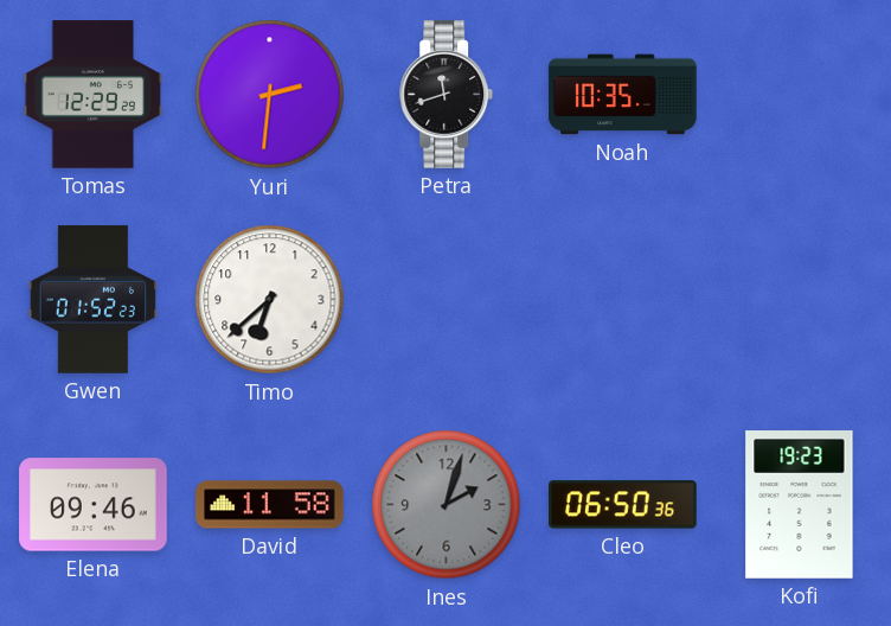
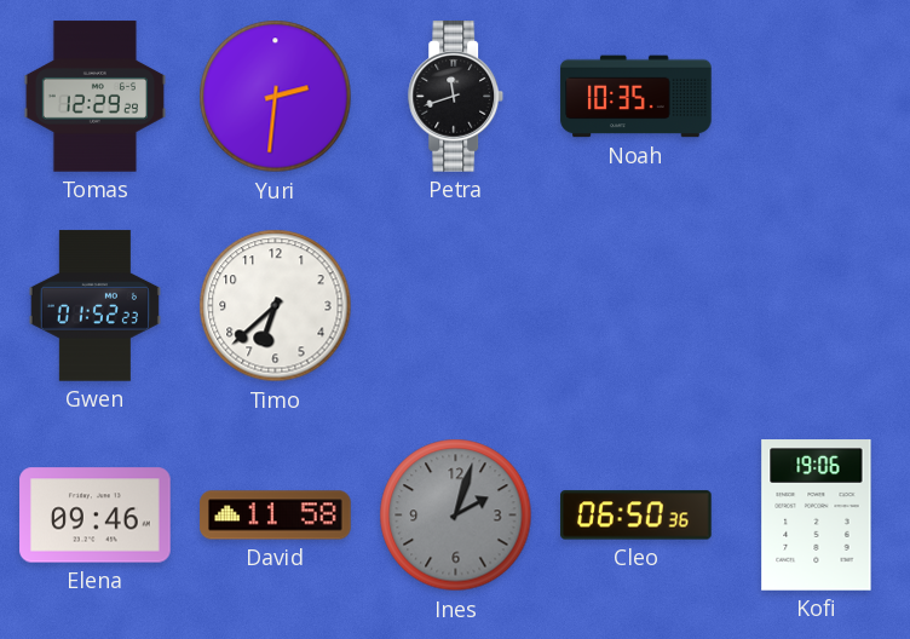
Kofi: 19:23 -> 19:06
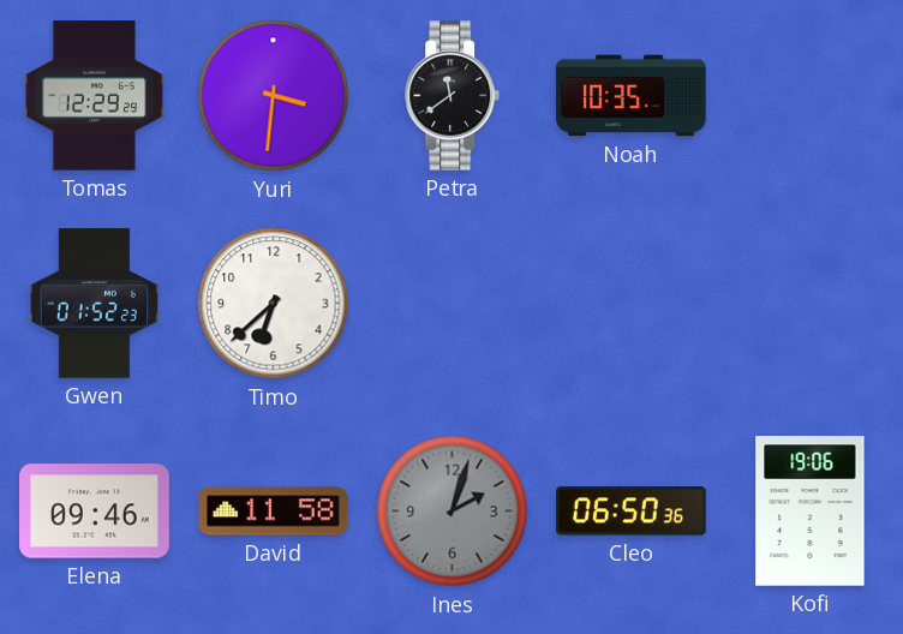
Yuri: 2:31 -> 3:31
Petra: 11:42 -> 11:39
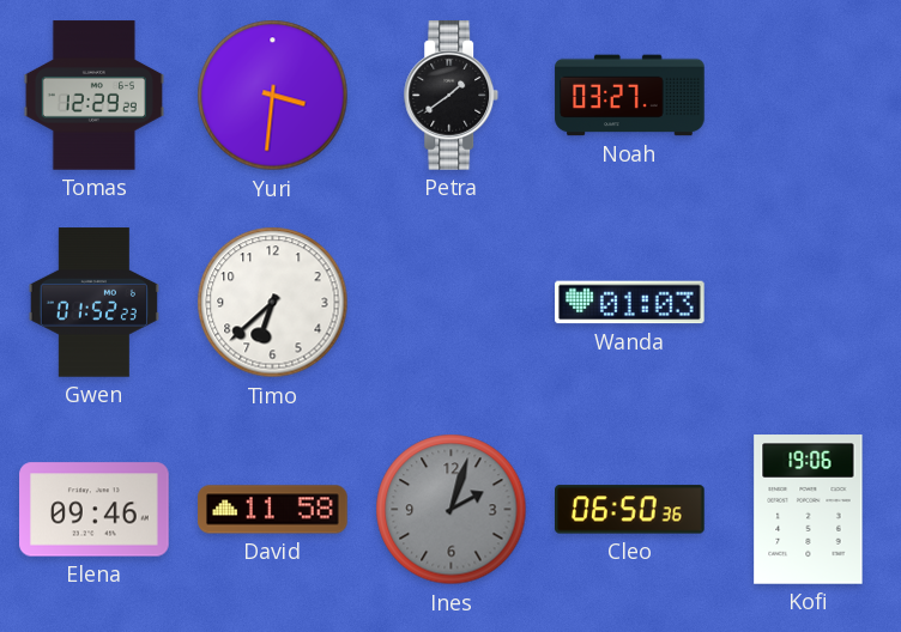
Petra: 11:39 -> 1:39
Noah: 10:35 -> 03:27
Wanda: none -> 01:03
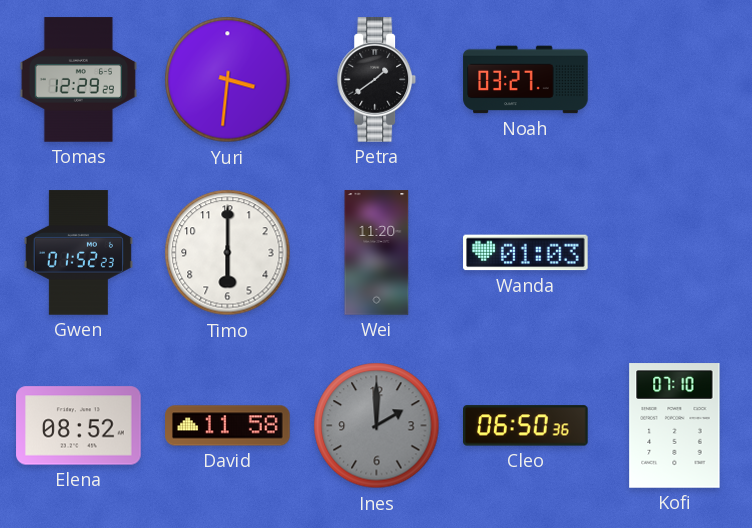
Timo: 6:38 -> 6:00
Wei: none -> 11:20
Elena: 09:46 -> 08:52
Ines: 2:03 -> 2:00
Kofi: 19:06 -> 07:10
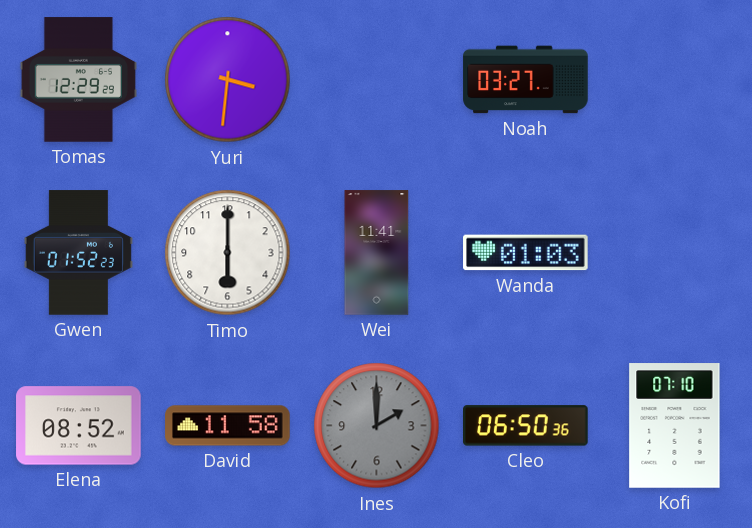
Petra: 1:39 -> none
Wei: 11:20 -> 11:41
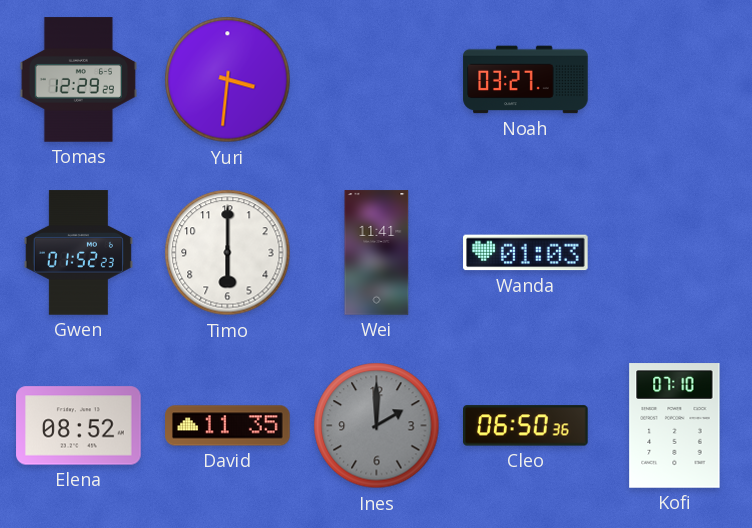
David: 11:58 -> 11:35
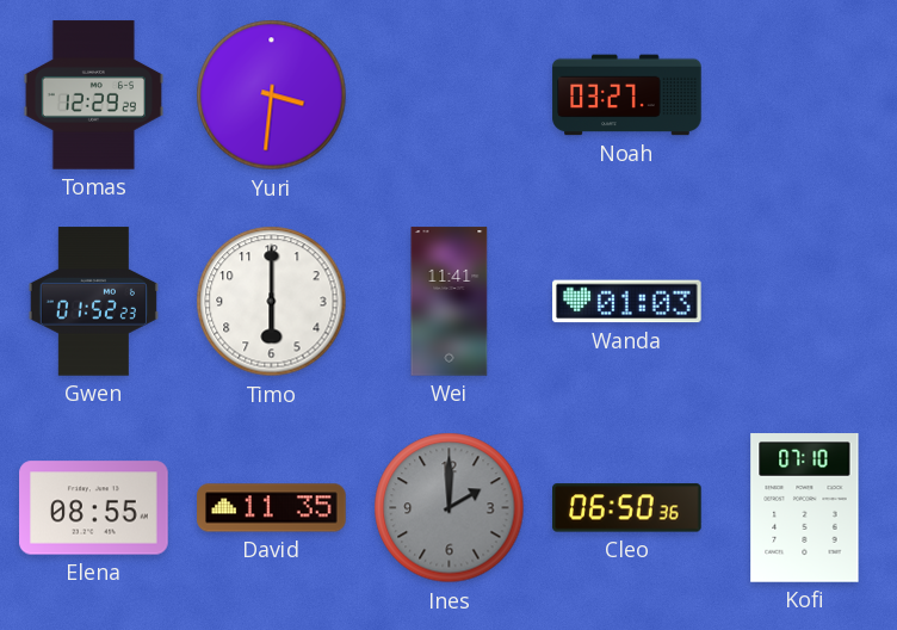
Elena: 08:52 -> 08:55
